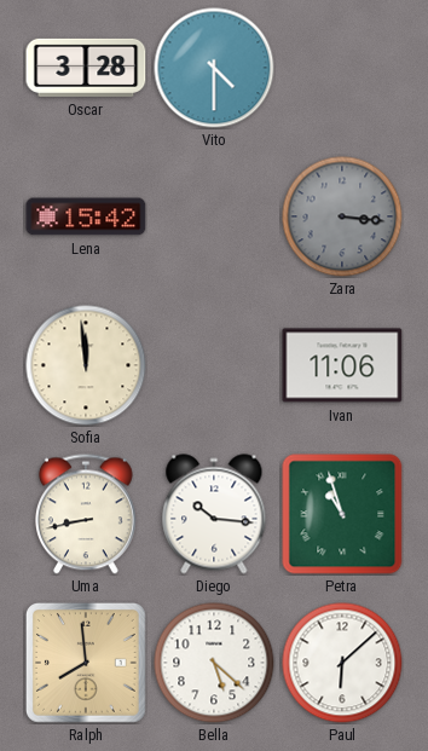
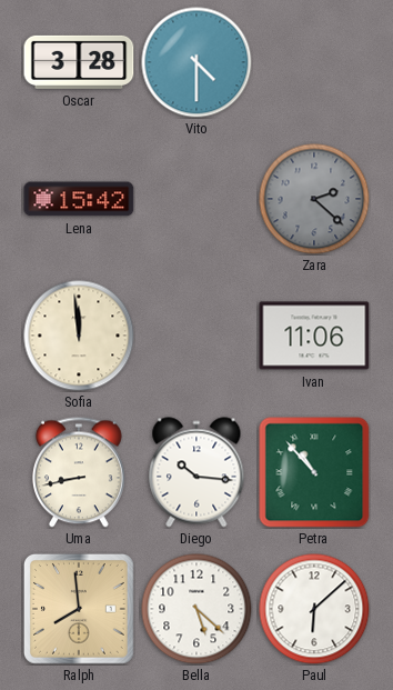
Zara: 3:16 -> 2:22
Petra: 10:57 -> 10:53
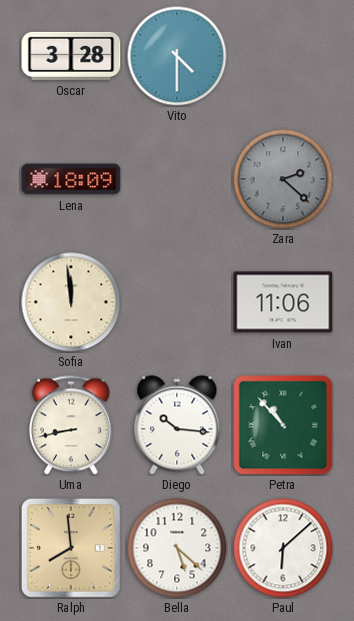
Lena: 15:42 -> 18:09
